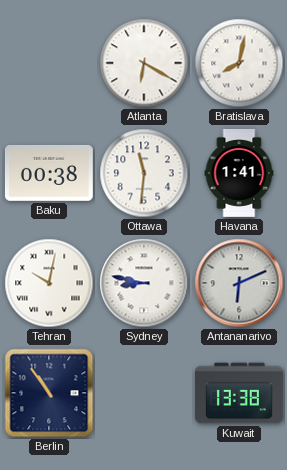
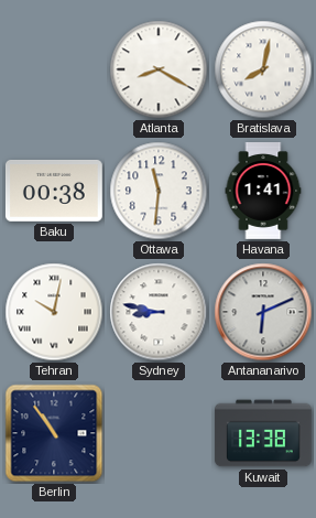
Atlanta: 6:20 -> 8:20
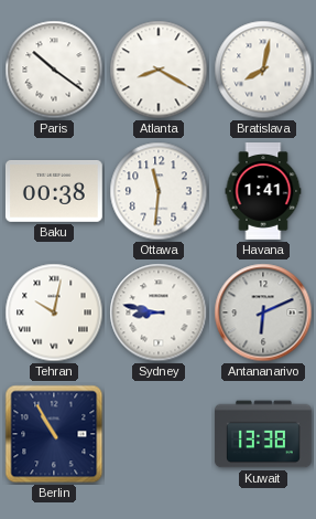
Paris: none -> 10:21
Berlin: 10:54 -> 10:55
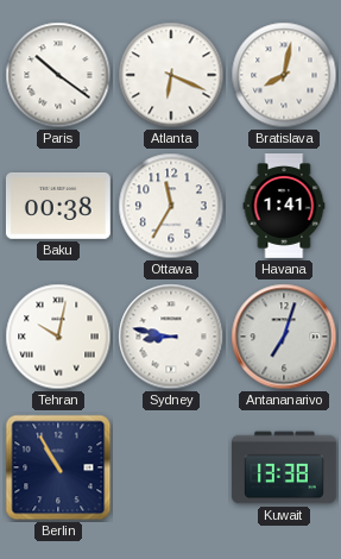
Atlanta: 8:20 -> 6:19
Ottawa: 11:31 -> 11:35
Antananarivo: 6:11 -> 7:03
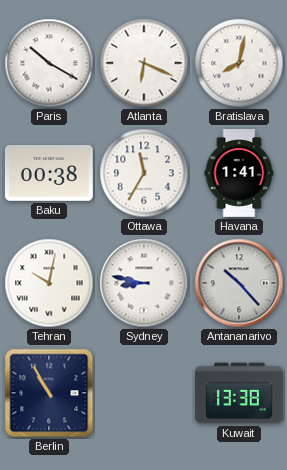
Paris: 10:21 -> 10:20
Antananarivo: 7:03 -> 10:23
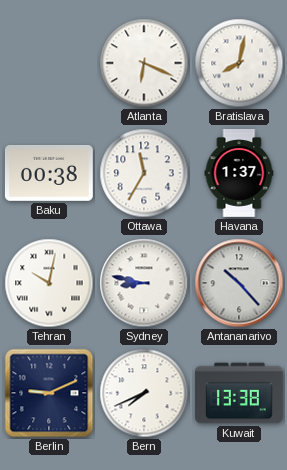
Paris: 10:20 -> none
Havana: 1:41 -> 1:37
Berlin: 10:55 -> 9:11
Bern: none -> 7:41
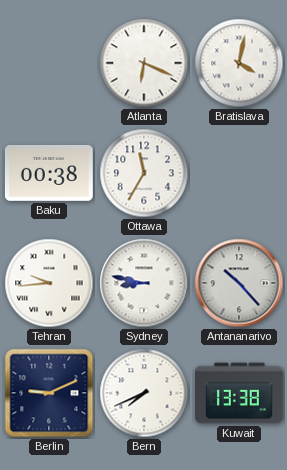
Bratislava: 8:02 -> 4:02
Havana: 1:37 -> none
Tehran: 10:02 -> 9:44
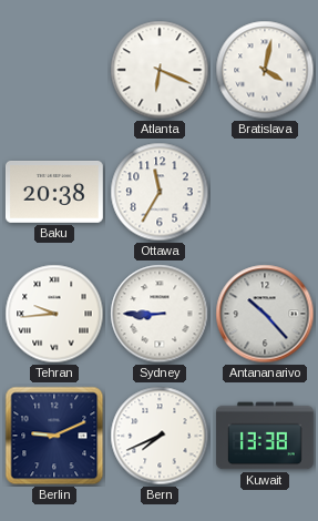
Baku: 00:38 -> 20:38
Sydney: 8:47 -> 8:45
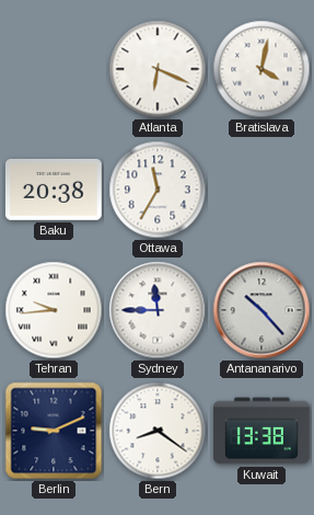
Sydney: 8:45 -> 11:45
Bern: 7:41 -> 8:21
